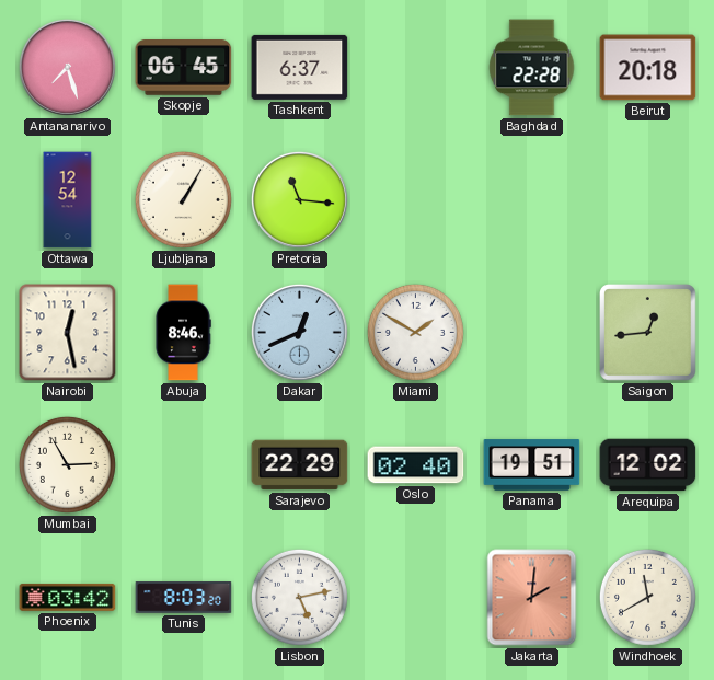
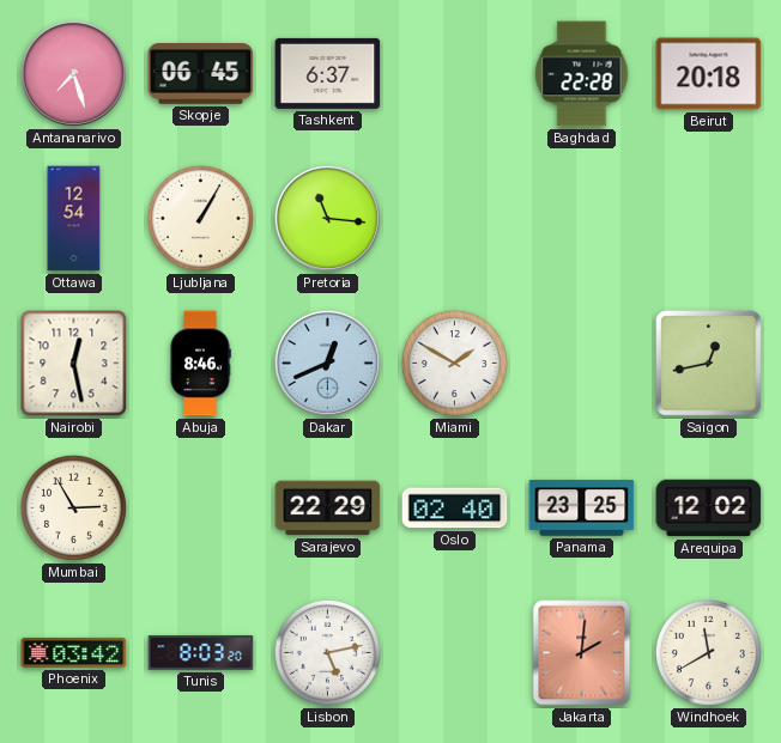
Saigon: 12:44 -> 12:43
Panama: 19:51 -> 23:25
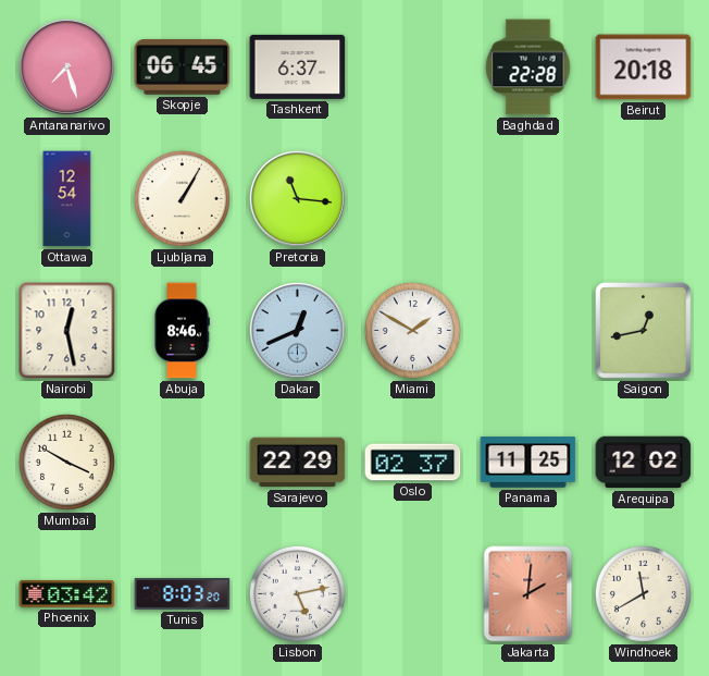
Mumbai: 2:55 -> 3:50
Oslo: 02:40 -> 02:37
Panama: 23:25 -> 11:25
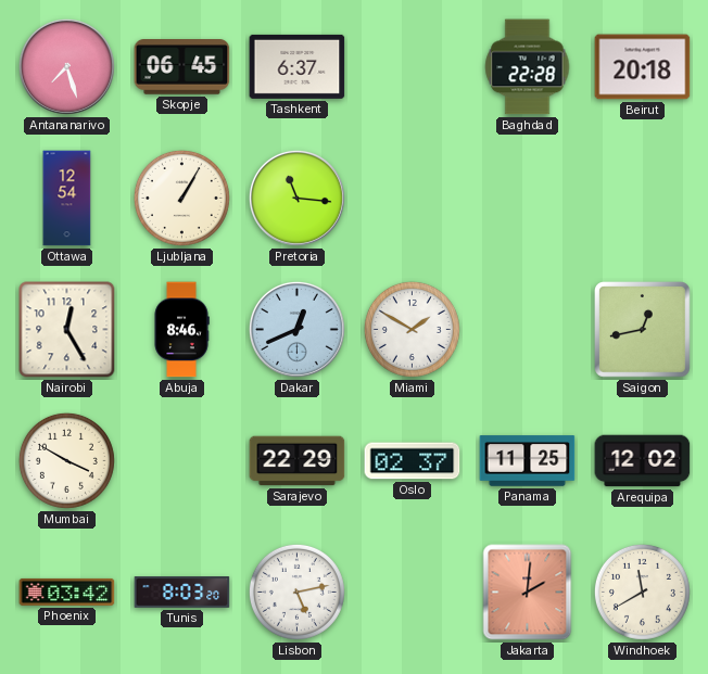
Nairobi: 12:28 -> 12:25
